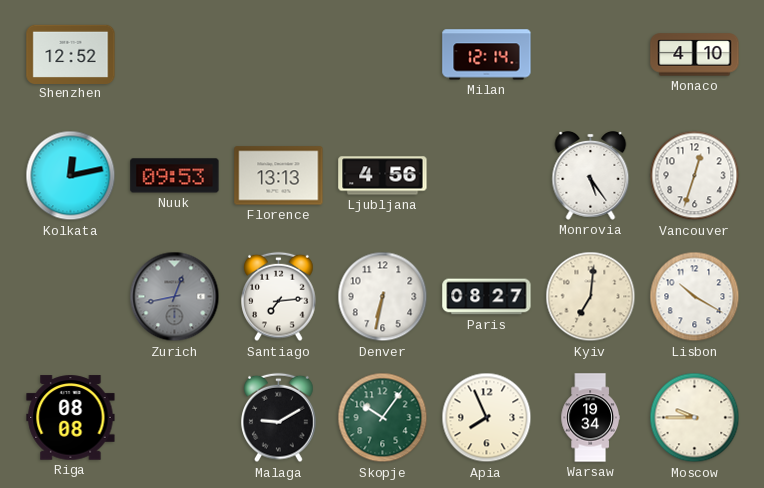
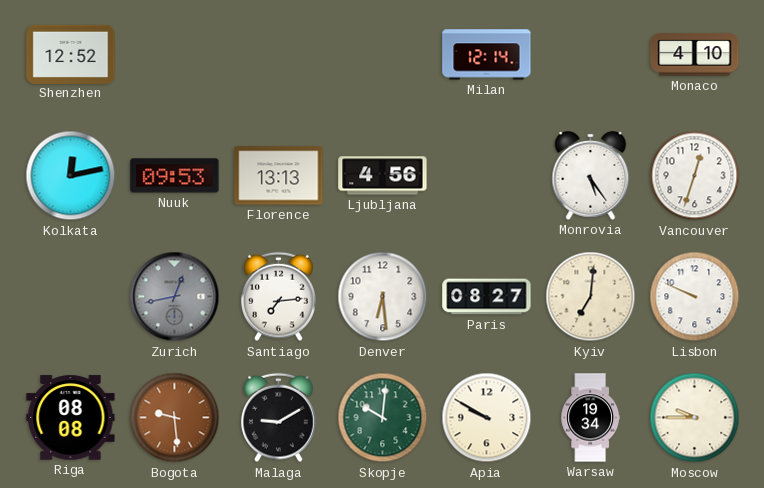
Denver: 6:32 -> 6:29
Lisbon: 10:20 -> 9:49
Bogota: none -> 9:29
Skopje: 10:06 -> 10:01
Apia: 7:56 -> 9:50
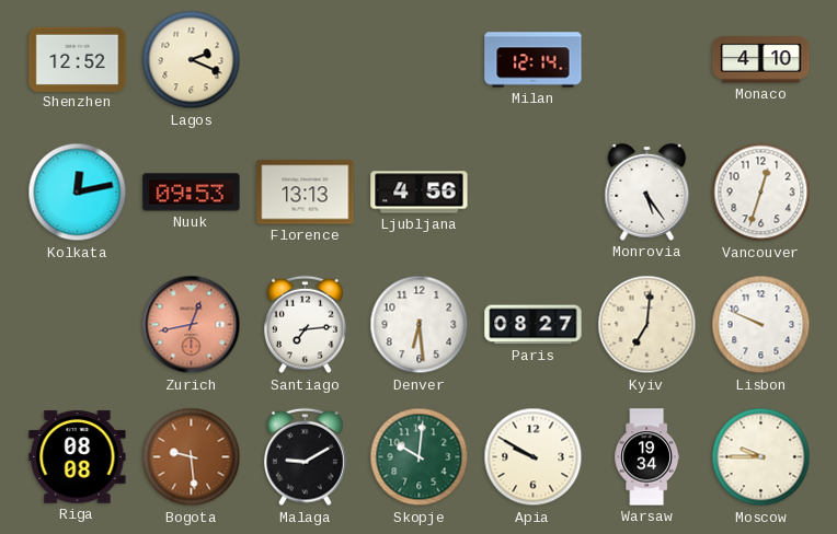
Lagos: none -> 2:19
Zurich dial: grey -> salmon
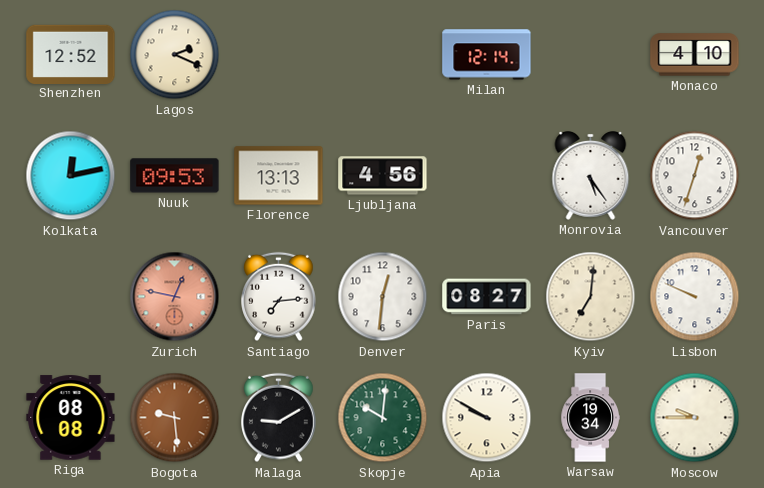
Zurich: 12:43 -> 12:47
Denver: 6:29 -> 12:31
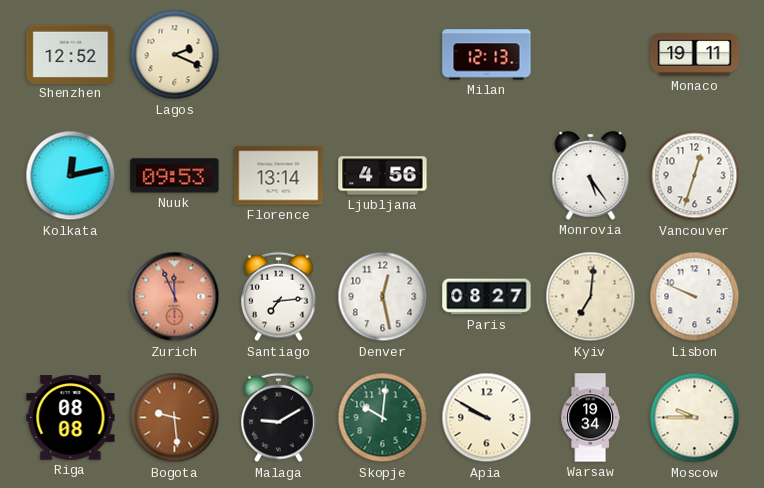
Milan: 12:14 -> 12:13
Monaco: 4:10 -> 19:11
Florence: 13:13 -> 13:14
Zurich: 12:47 -> 11:56
Denver: 12:31 -> 12:28
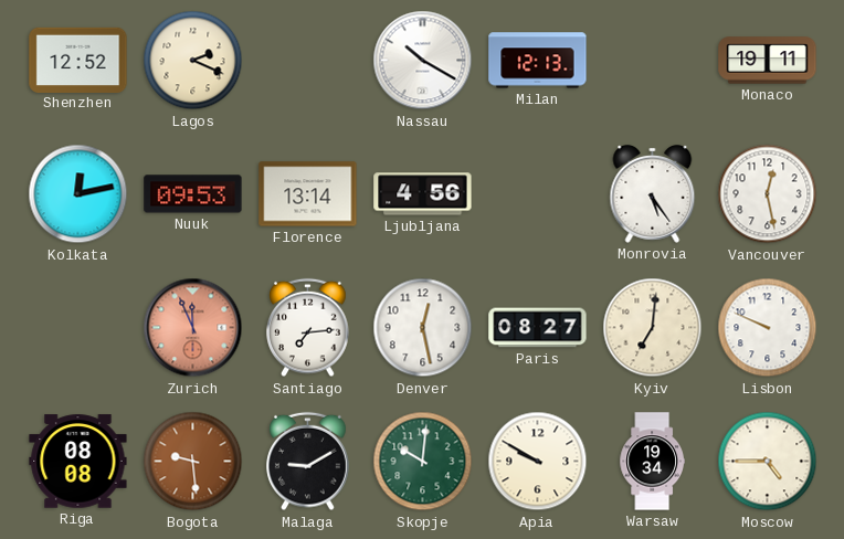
Nassau: none -> 10:20
Vancouver: 12:33 -> 12:28
Moscow: 9:45 -> 4:45
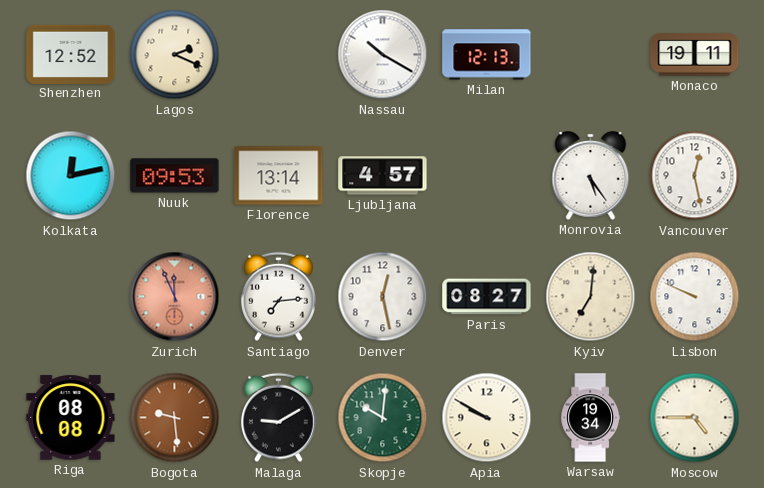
Ljubljana: 4:56 -> 4:57
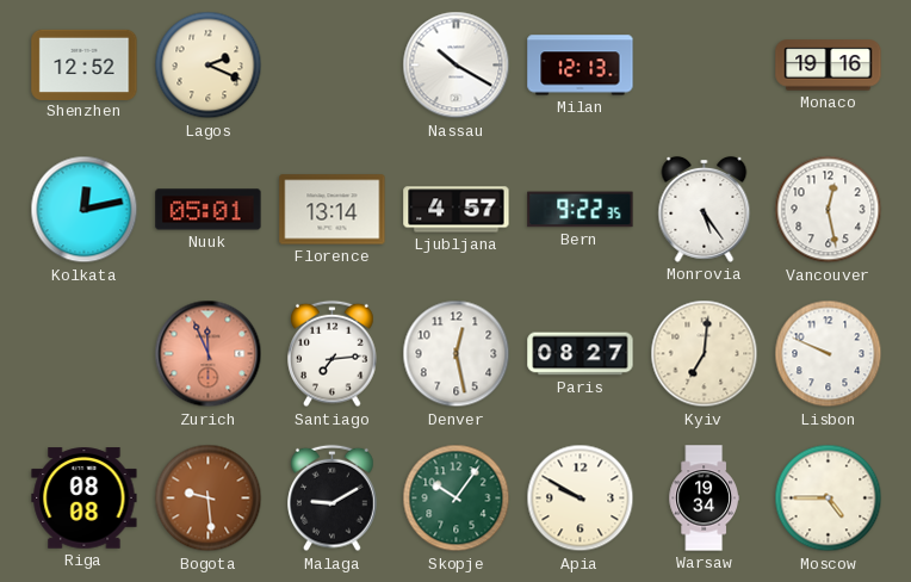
Monaco: 19:11 -> 19:16
Nuuk: 09:53 -> 05:01
Bern: none -> 9:22
Skopje: 10:01 -> 10:06
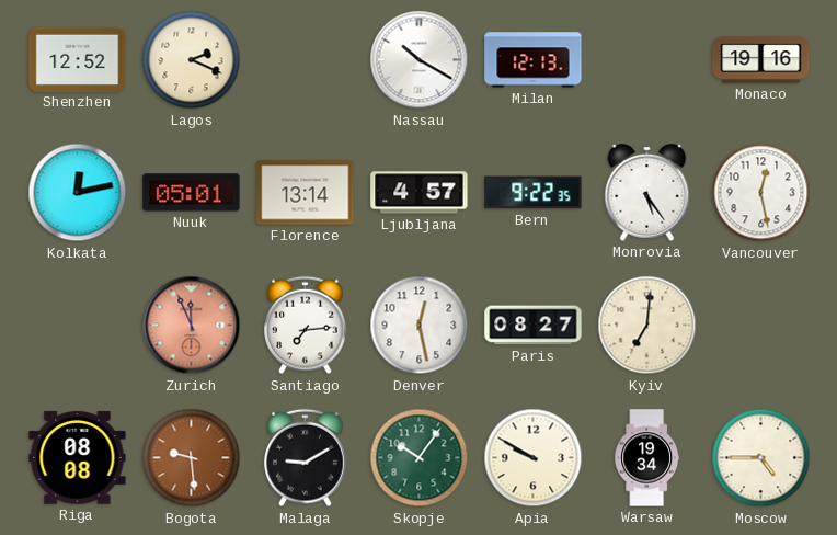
Lisbon: 9:49 -> none
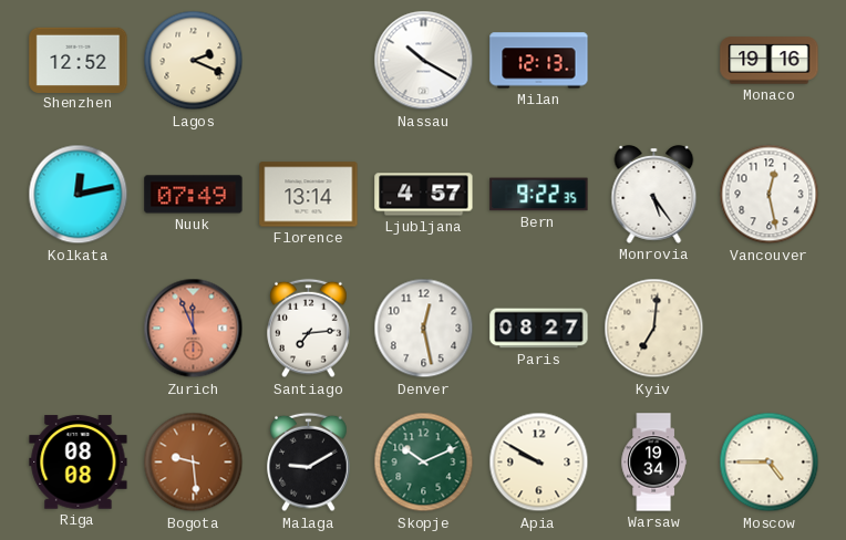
Nuuk: 05:01 -> 07:49
Skopje: 10:06 -> 10:11
